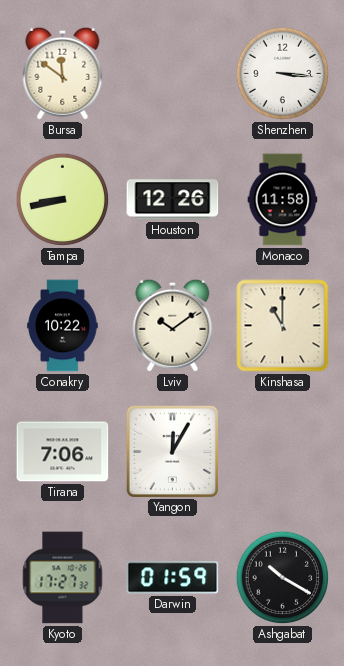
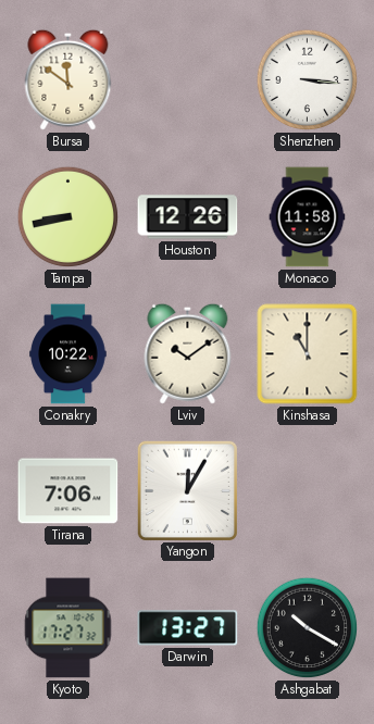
Darwin: 01:59 -> 13:27
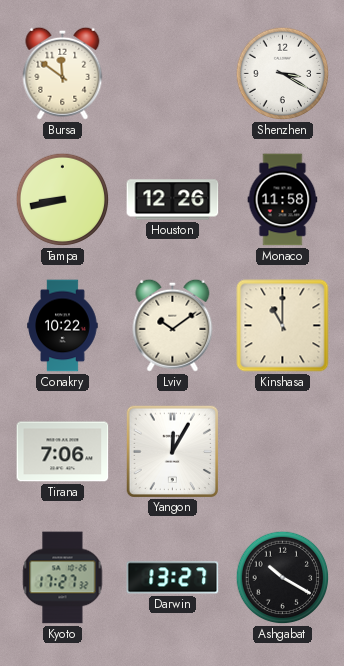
Shenzhen: 3:16 -> 3:20
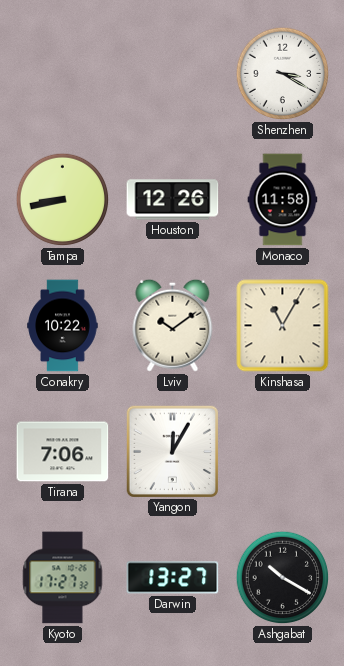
Bursa: 11:51 -> none
Kinshasa: 11:00 -> 11:05
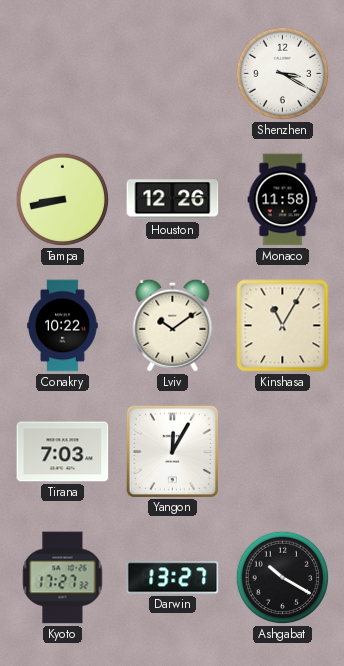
Tirana: 7:06 -> 7:03
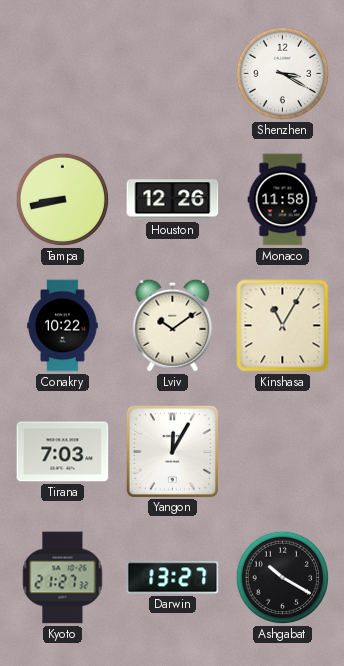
Kyoto: 17:27 -> 21:27
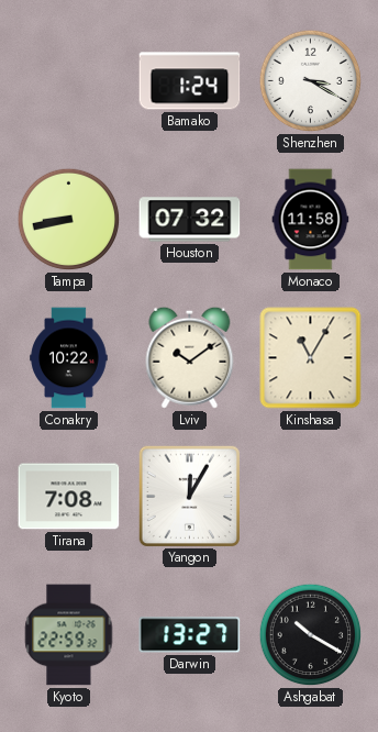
Bamako: none -> 1:24
Houston: 12:26 -> 07:32
Tirana: 7:03 -> 7:08
Kyoto: 21:27 -> 22:59
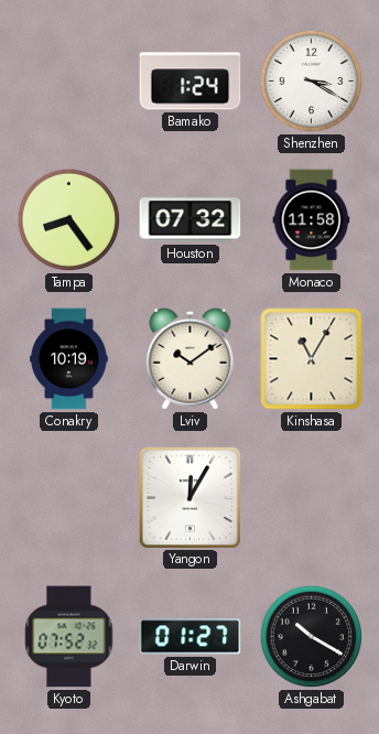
Tampa: 8:43 -> 8:24
Conakry: 10:22 -> 10:19
Tirana: 7:08 -> none
Kyoto: 22:59 -> 07:52
Darwin: 13:27 -> 01:27
